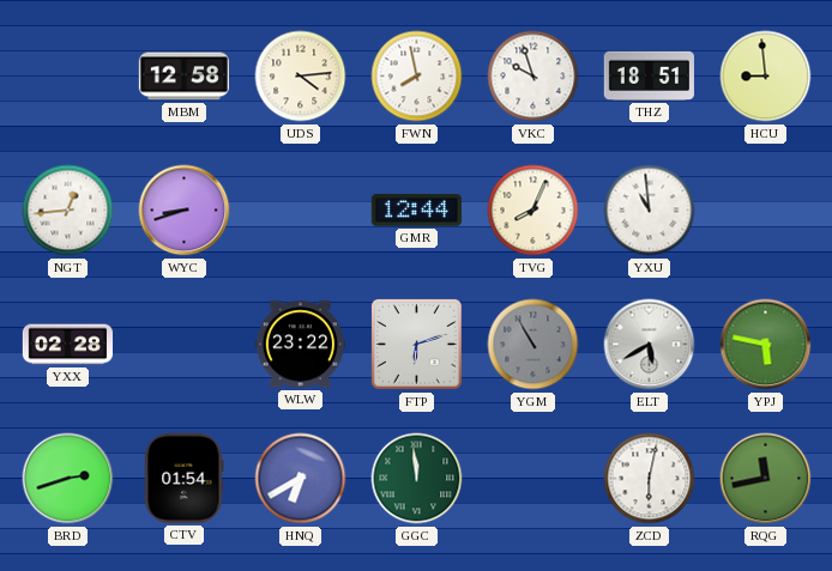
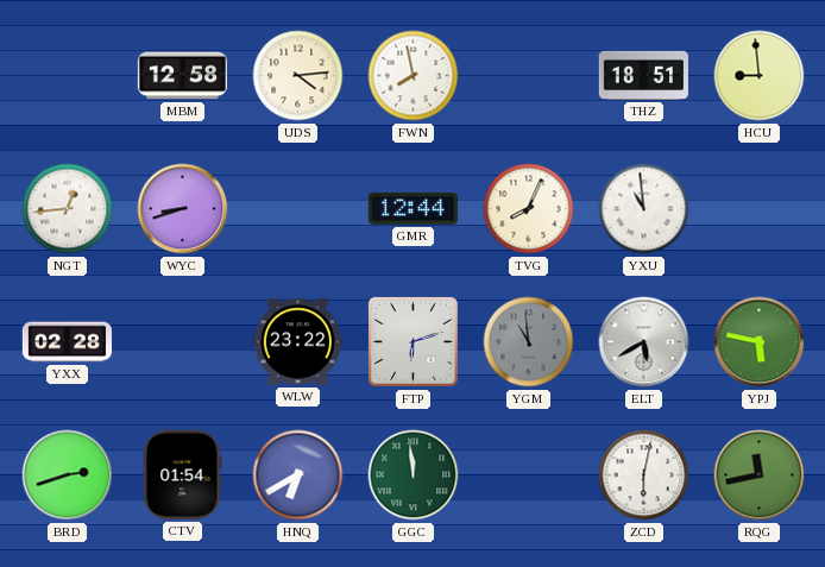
VKC: 9:57 -> none
YGM: 10:55 -> 10:59
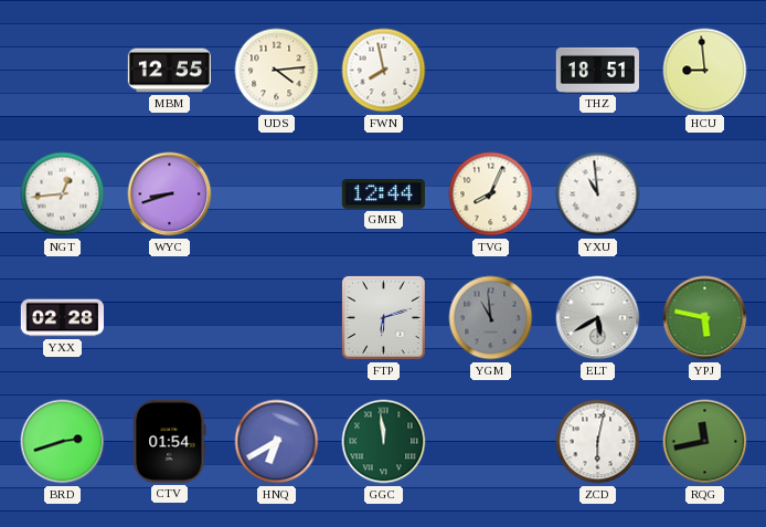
MBM: 12:58 -> 12:55
WLW: 23:22 -> none
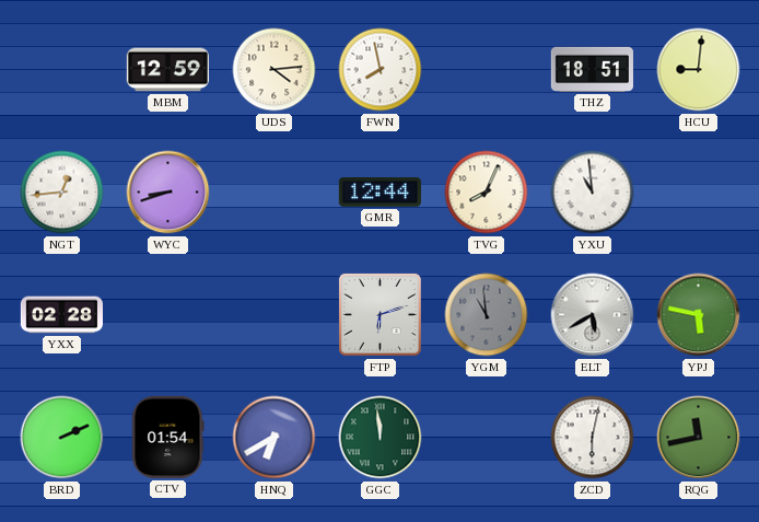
MBM: 12:55 -> 12:59
HCU: 8:59 -> 9:01
BRD: 2:42 -> 2:11
